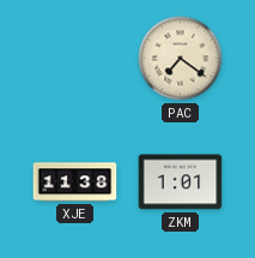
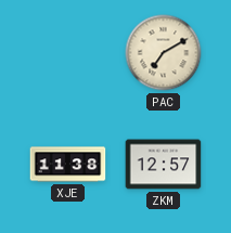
PAC: 7:21 -> 7:10
ZKM: 1:01 -> 12:57
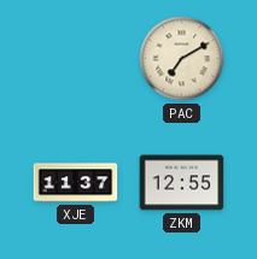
XJE: 11:38 -> 11:37
ZKM: 12:57 -> 12:55
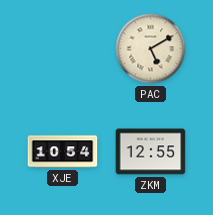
PAC: 7:10 -> 5:10
XJE: 11:37 -> 10:54
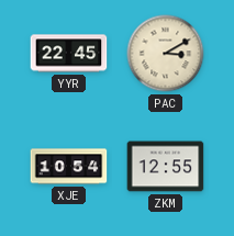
YYR: none -> 22:45
PAC: 5:10 -> 3:10
